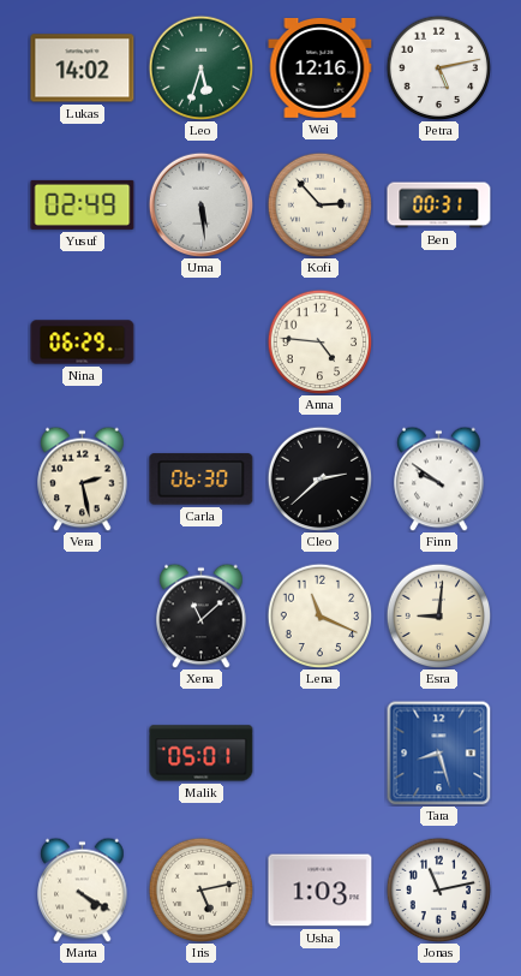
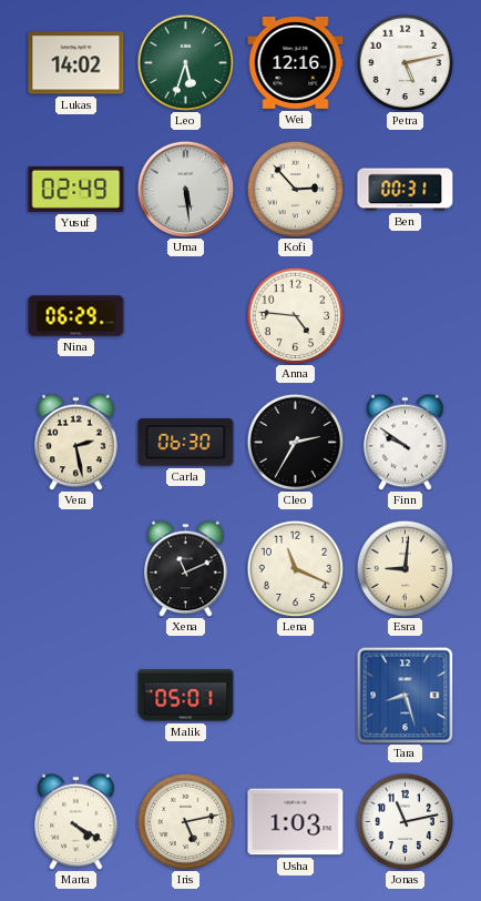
Cleo: 2:38 -> 2:35
Xena: 11:08 -> 11:11
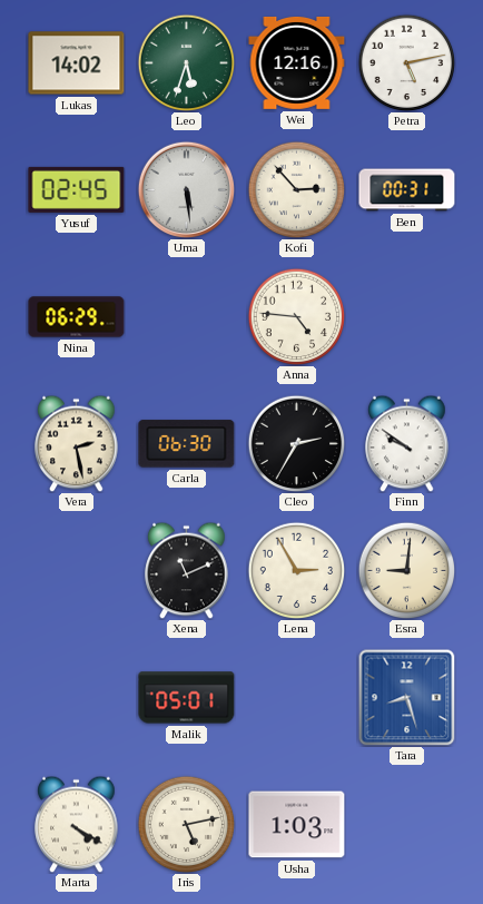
Yusuf: 02:49 -> 02:45
Lena: 11:19 -> 2:55
Jonas: 11:13 -> none
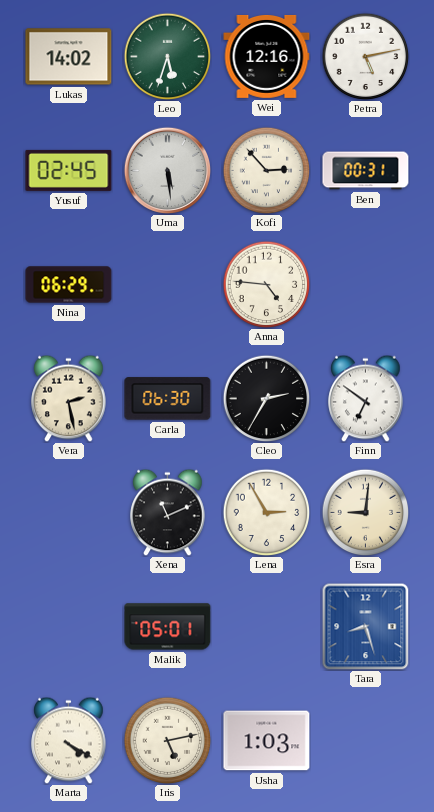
Finn: 9:51 -> 6:51
